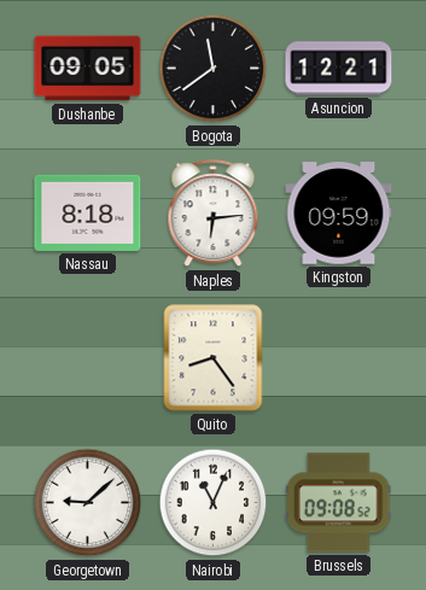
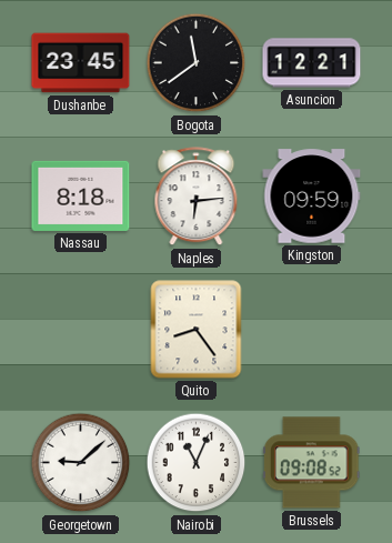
Dushanbe: 09:05 -> 23:45
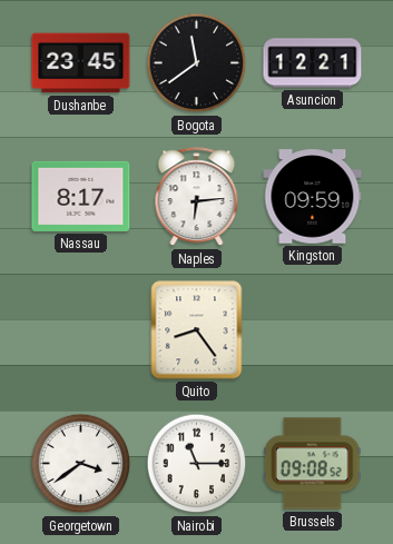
Nassau: 8:18 -> 8:17
Georgetown: 9:08 -> 3:39
Nairobi: 11:04 -> 11:15
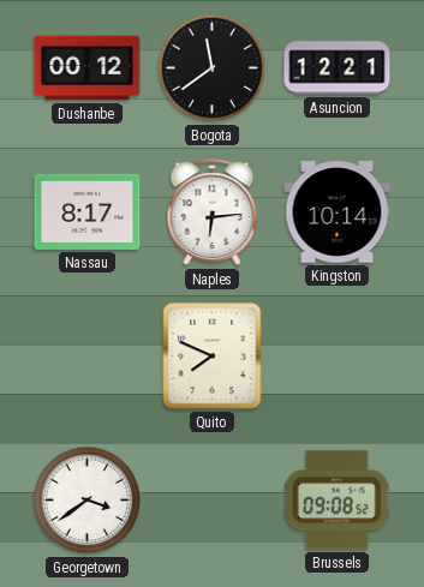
Dushanbe: 23:45 -> 00:12
Kingston: 09:59 -> 10:14
Quito: 8:24 -> 7:49
Nairobi: 11:15 -> none
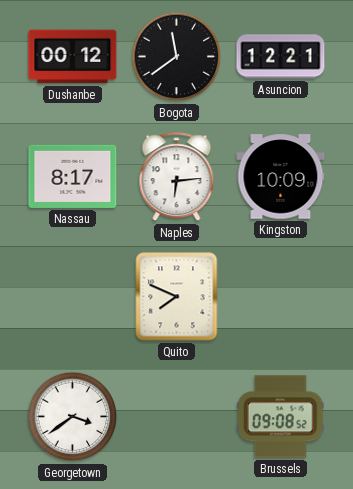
Kingston: 10:14 -> 10:09
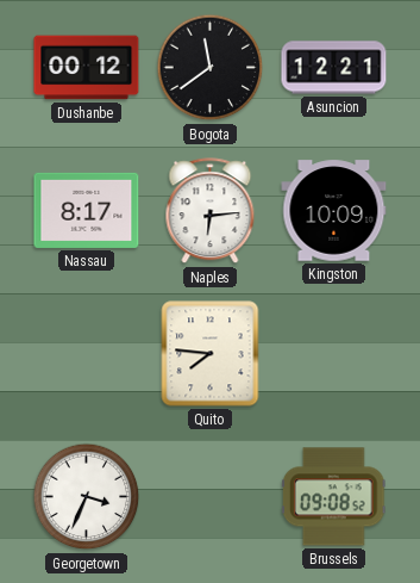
Quito: 7:49 -> 7:46
Georgetown: 3:39 -> 3:34
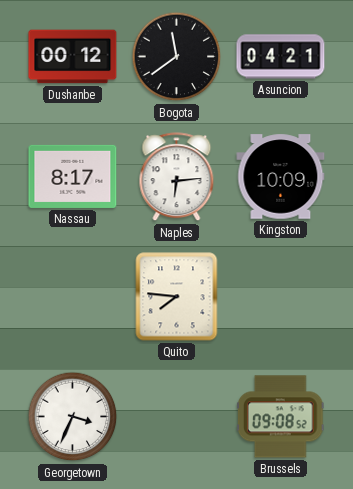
Asuncion: 12:21 -> 04:21
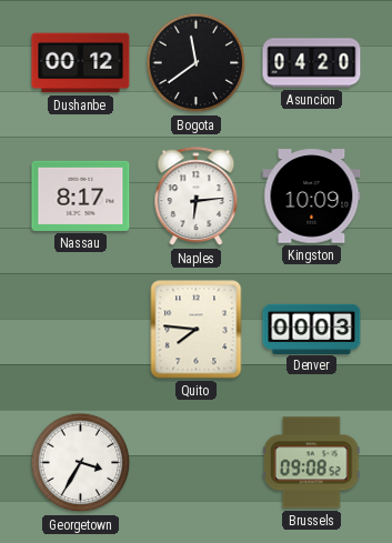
Asuncion: 04:21 -> 04:20
Denver: none -> 00:03
Georgetown: 3:34 -> 3:35
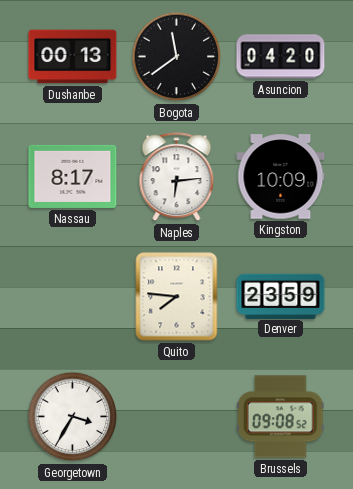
Dushanbe: 00:12 -> 00:13
Denver: 00:03 -> 23:59
